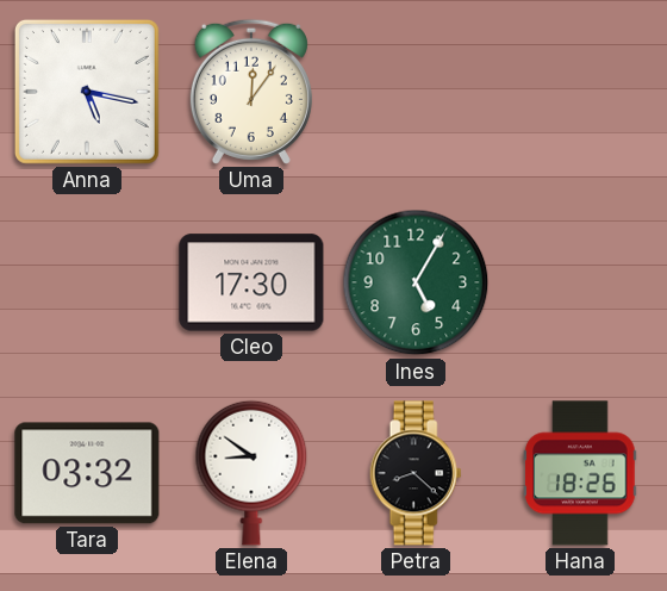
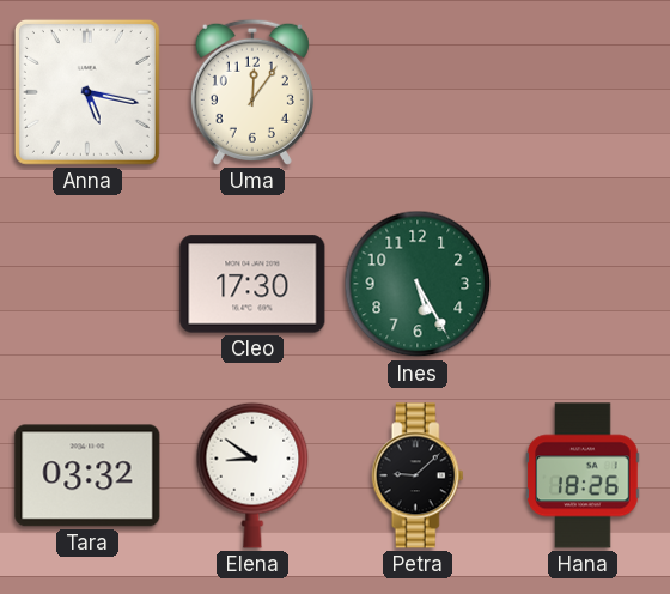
Ines: 5:05 -> 5:25
Petra: 8:22 -> 9:08
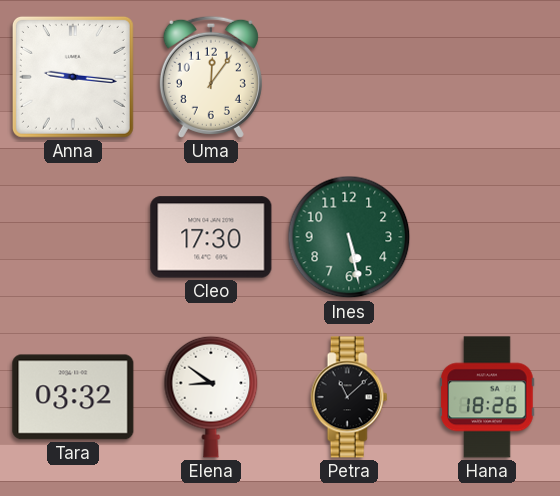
Anna: 5:17 -> 9:16
Ines: 5:25 -> 5:28
Petra: 9:08 -> 11:08
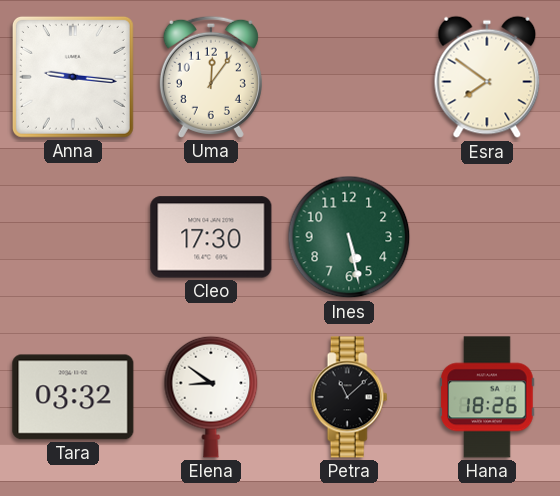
Esra: none -> 7:51
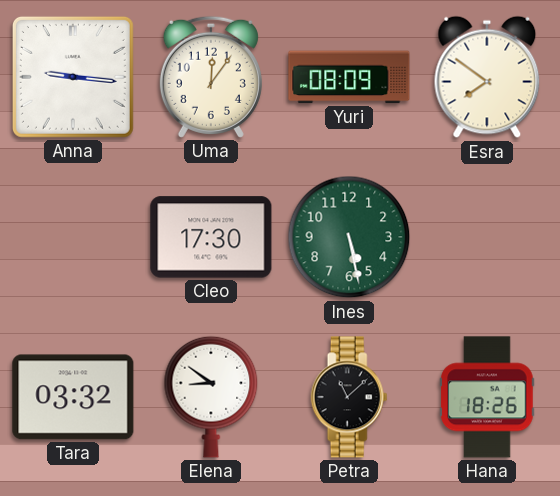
Yuri: none -> 08:09
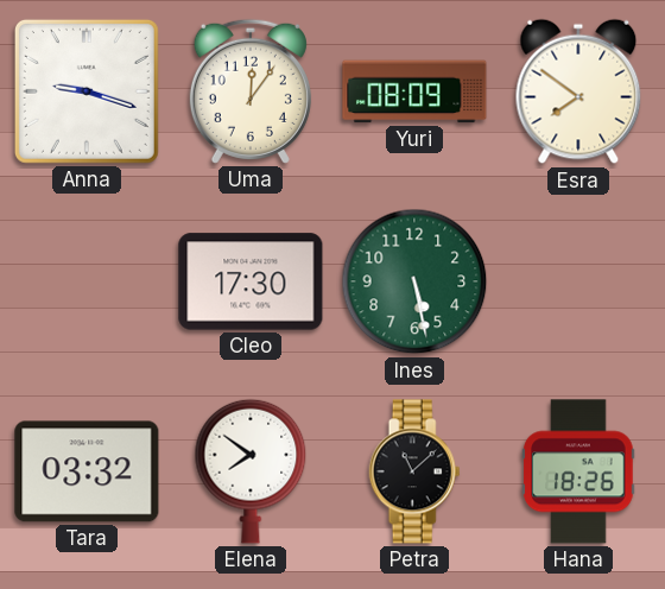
Anna: 9:16 -> 9:18
Elena: 8:51 -> 7:51
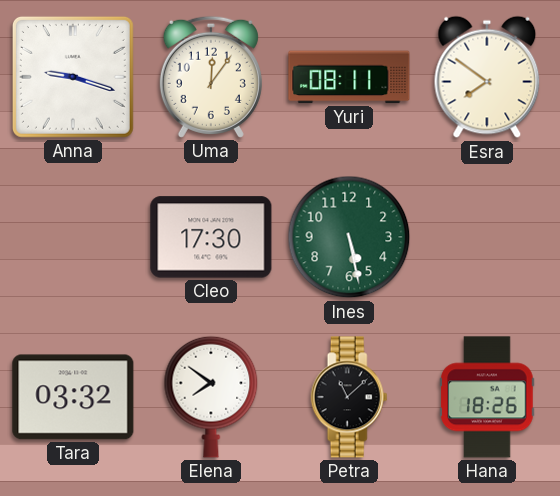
Yuri: 08:09 -> 08:11
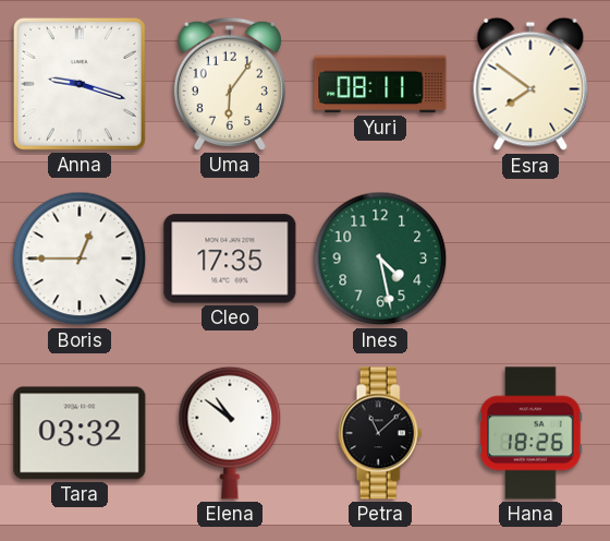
Uma: 12:06 -> 6:06
Boris: none -> 12:45
Cleo: 17:30 -> 17:35
Ines: 5:28 -> 4:28
Elena: 7:51 -> 10:51
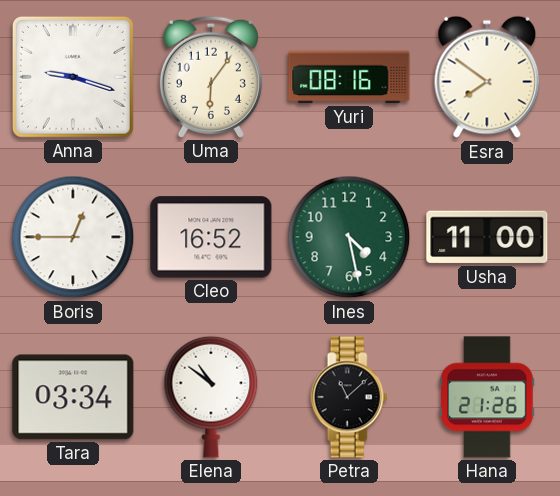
Yuri: 08:11 -> 08:16
Cleo: 17:35 -> 16:52
Usha: none -> 11:00
Tara: 03:32 -> 03:34
Hana: 18:26 -> 21:26
